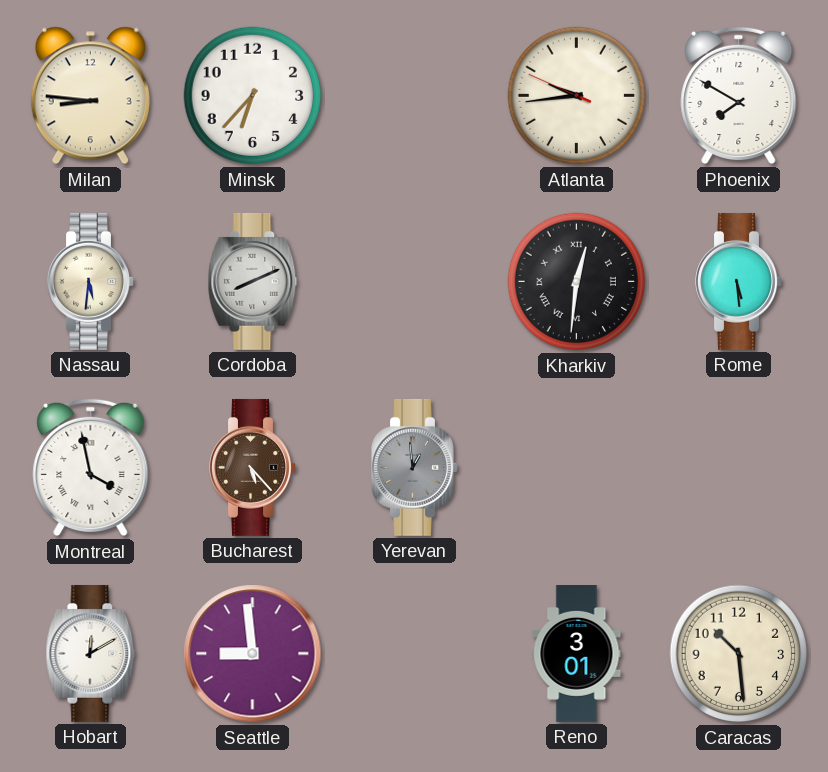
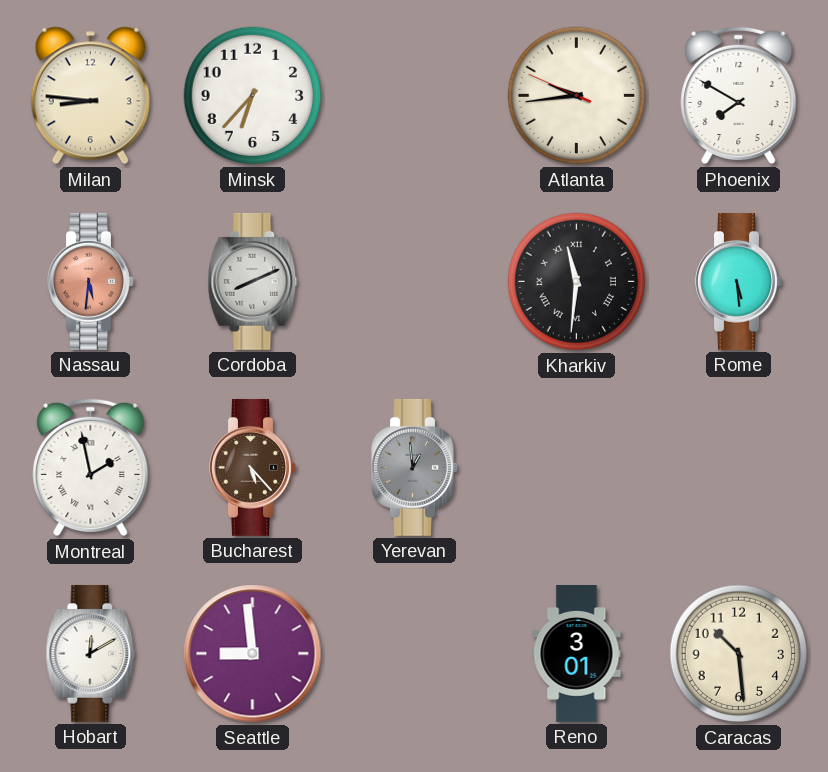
Nassau dial: cream -> salmon
Kharkiv: 12:31 -> 11:31
Montreal: 3:58 -> 1:58
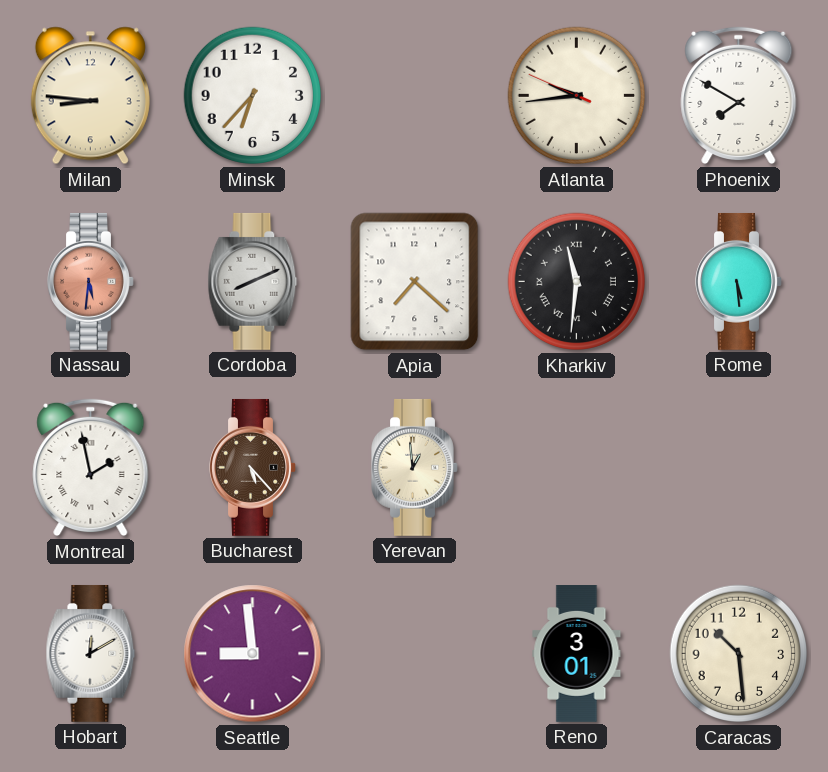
Apia: none -> 7:22
Yerevan dial: grey -> cream
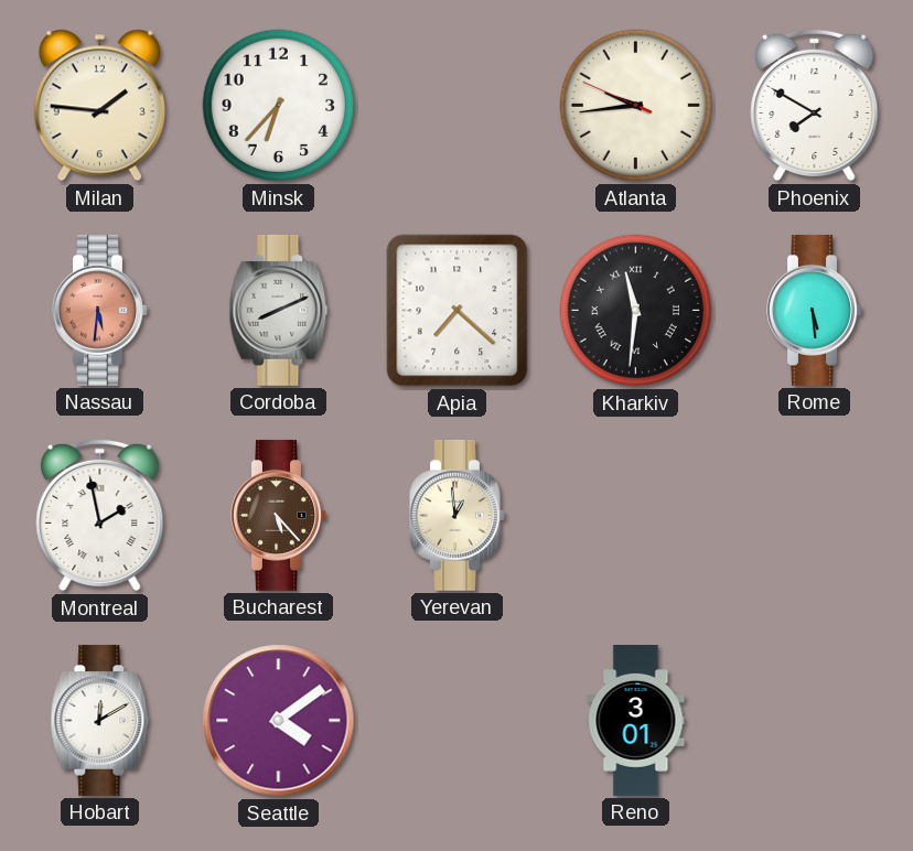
Milan: 8:46 -> 1:46
Seattle: 8:59 -> 4:09
Caracas: 10:29 -> none
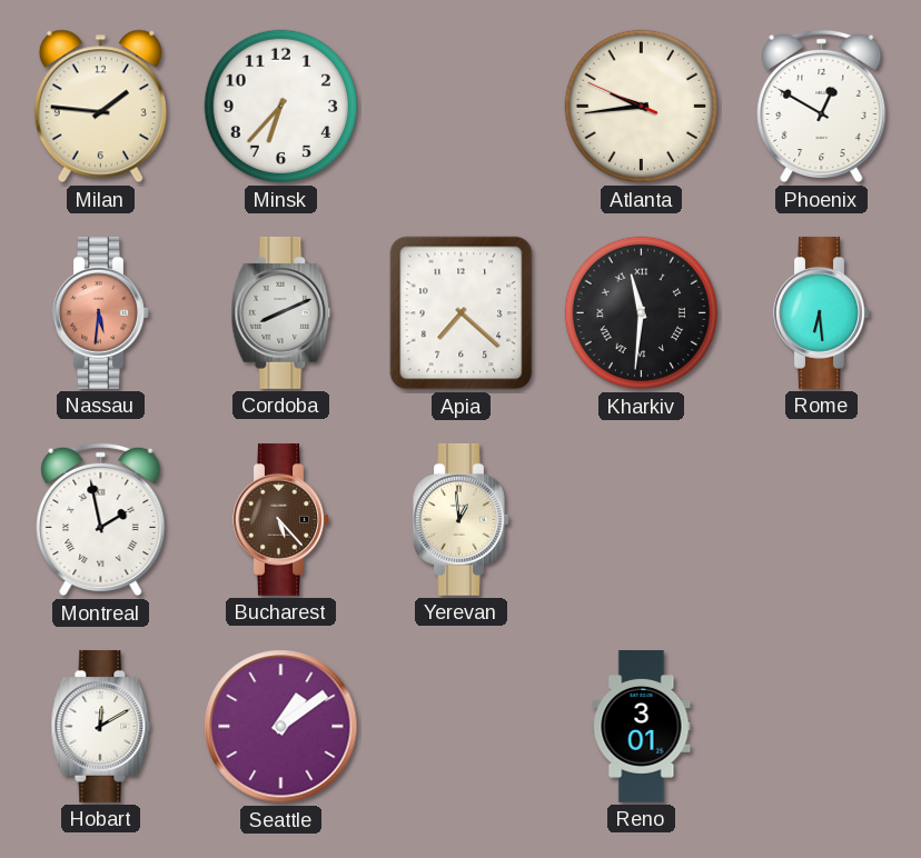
Phoenix: 7:50 -> 12:50
Rome: 5:29 -> 6:29
Seattle: 4:09 -> 1:09
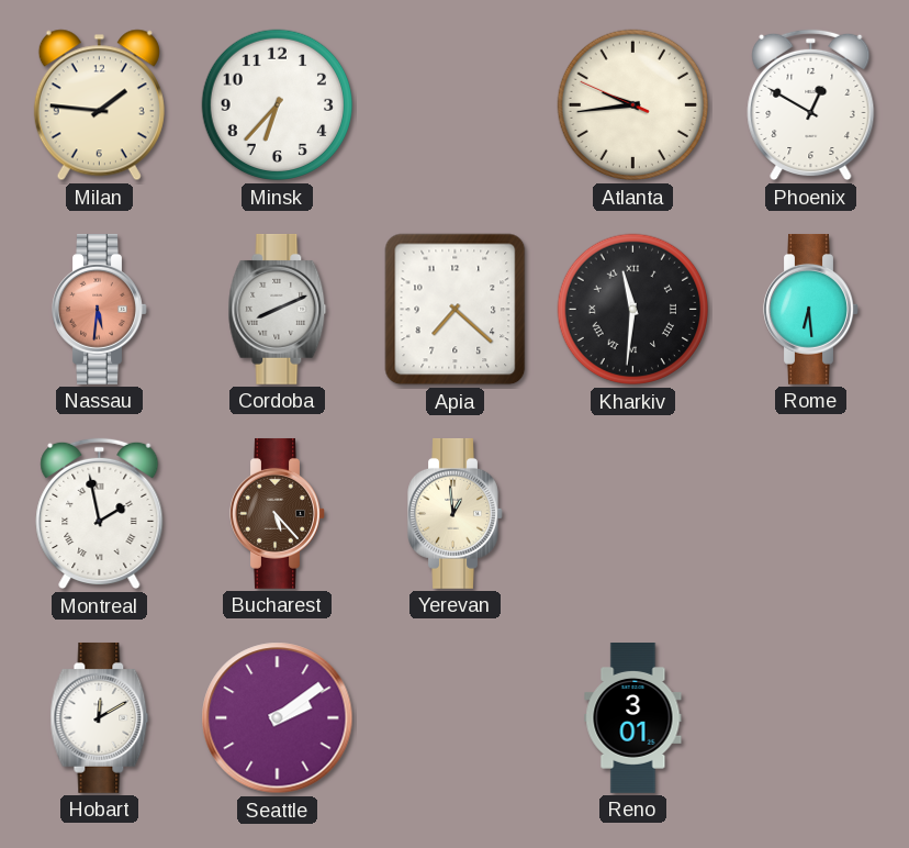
Seattle: 1:09 -> 2:09
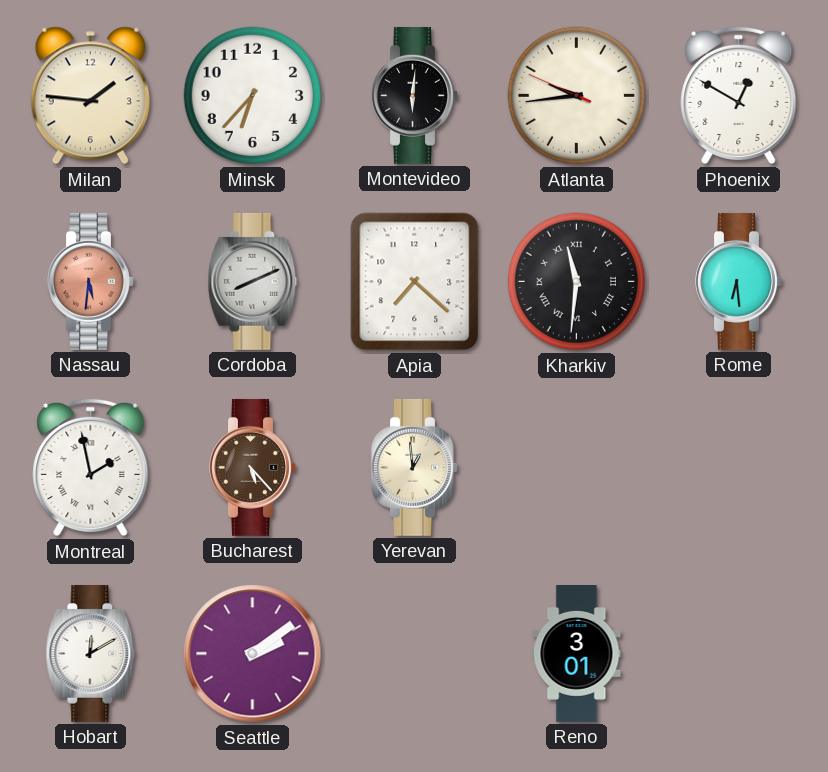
Montevideo: none -> 6:01
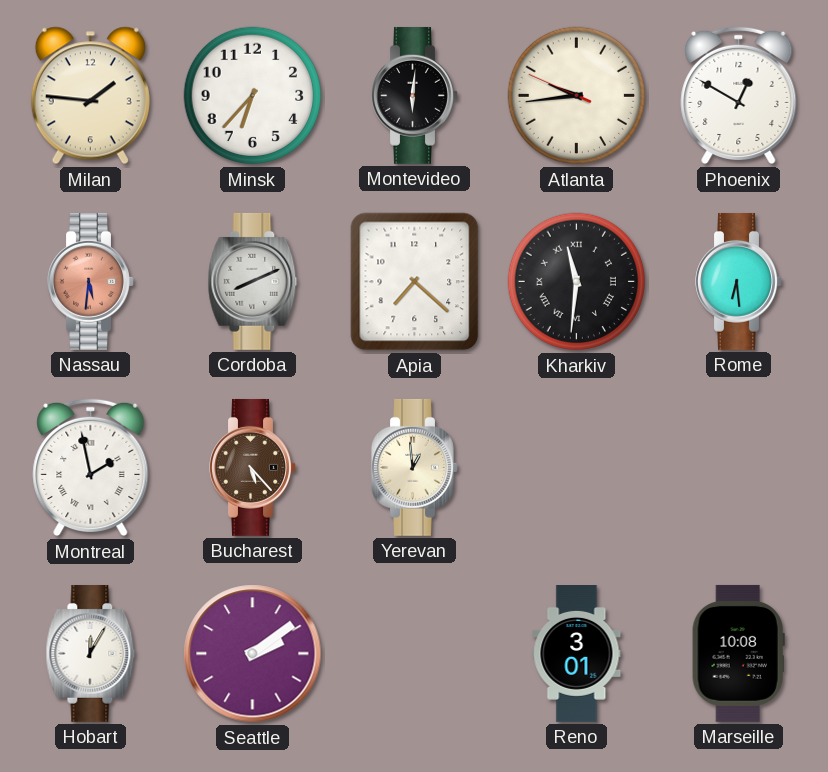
Hobart: 12:10 -> 12:05
Marseille: none -> 10:08
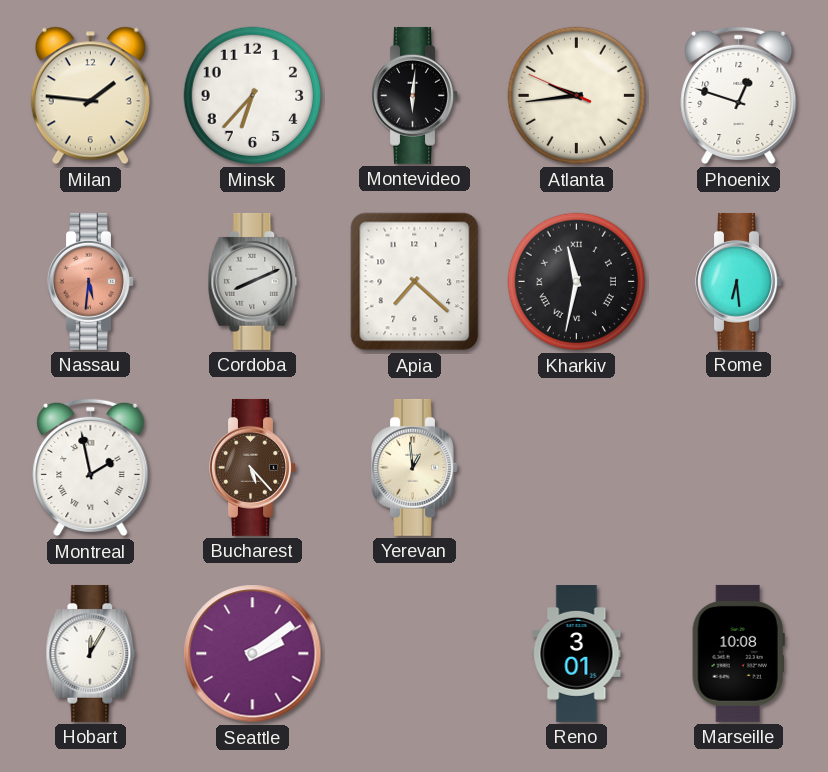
Phoenix: 12:50 -> 12:48
Kharkiv: 11:31 -> 11:32
